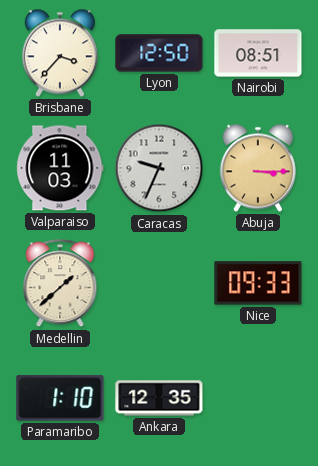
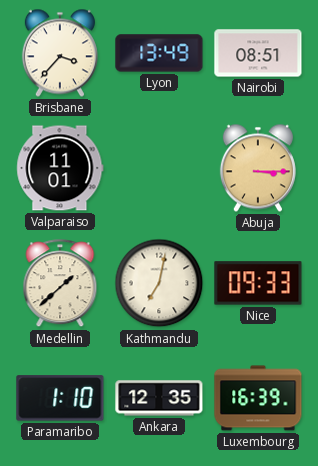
Lyon: 12:50 -> 13:49
Valparaiso: 11:03 -> 11:01
Caracas: 9:34 -> none
Kathmandu: none -> 7:02
Luxembourg: none -> 16:39
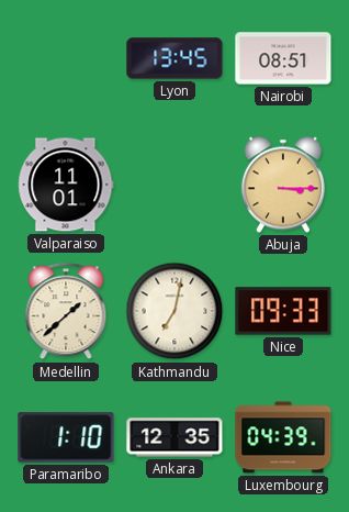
Brisbane: 3:37 -> none
Lyon: 13:49 -> 13:45
Luxembourg: 16:39 -> 04:39
